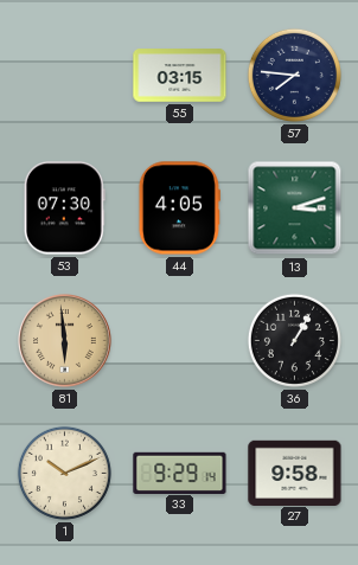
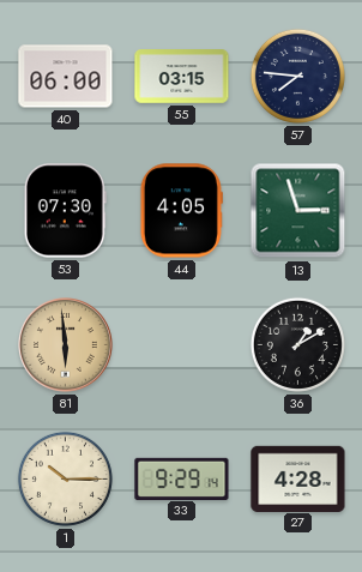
40: none -> 06:00
13: 3:12 -> 2:57
36: 1:05 -> 1:10
1: 10:11 -> 10:15
27: 9:58 -> 4:28
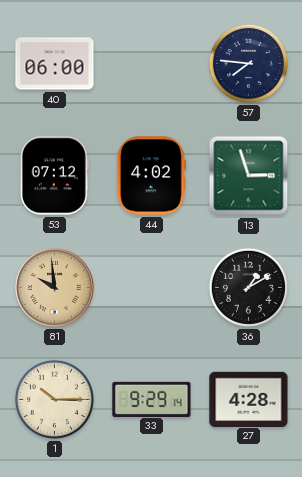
55: 03:15 -> none
53: 07:30 -> 07:12
44: 4:05 -> 4:02
81: 5:59 -> 9:59
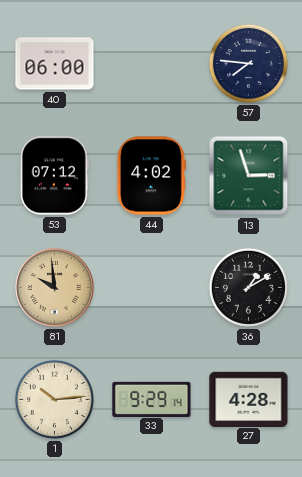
1: 10:15 -> 10:14
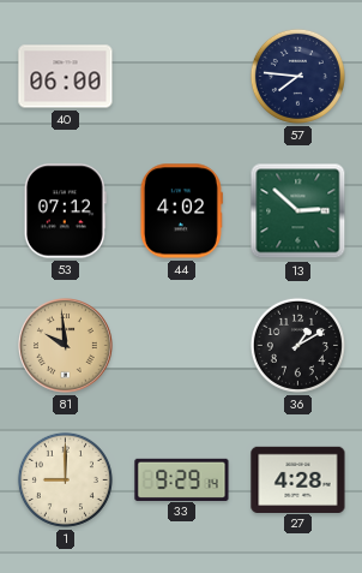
13: 2:57 -> 2:52
1: 10:14 -> 9:00
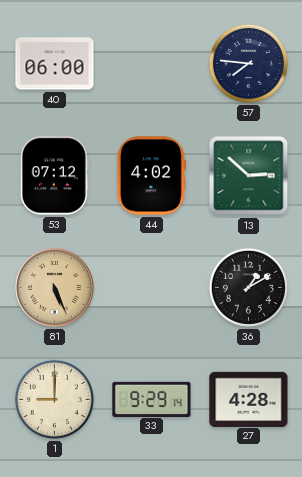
81: 9:59 -> 5:26
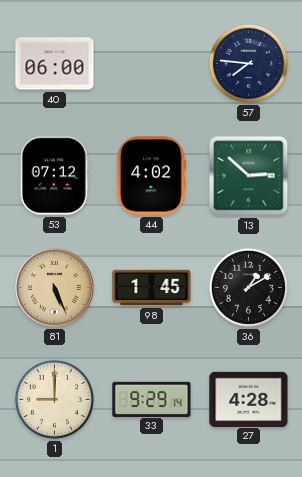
98: none -> 1:45
